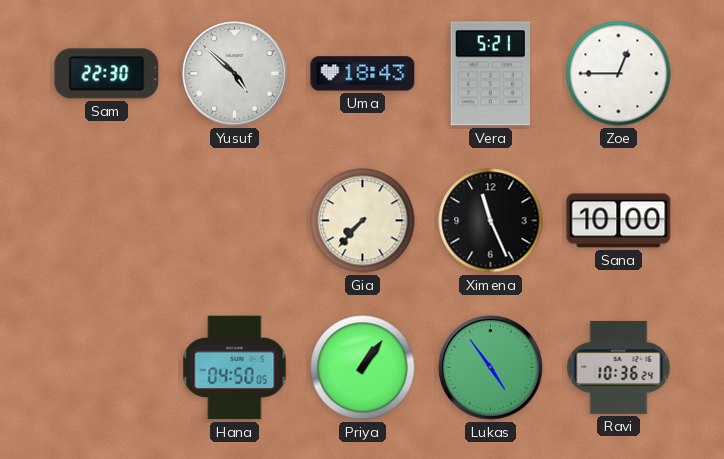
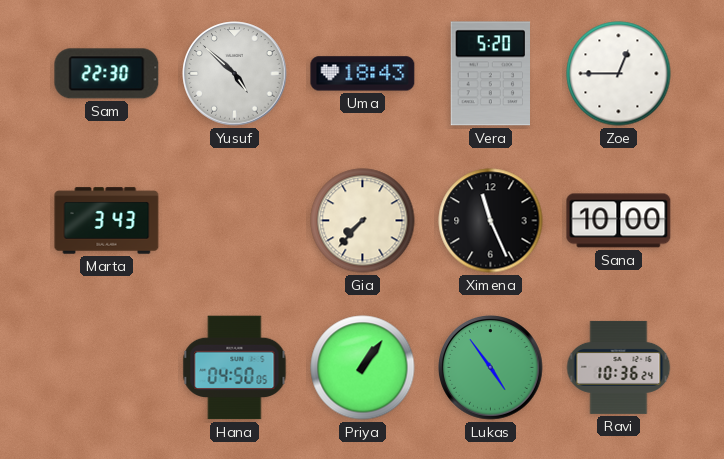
Vera: 5:21 -> 5:20
Marta: none -> 3:43
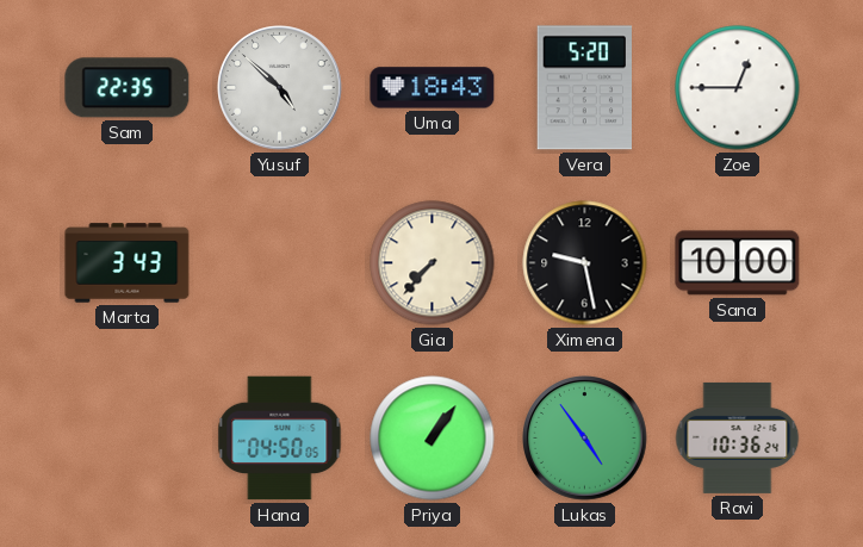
Sam: 22:30 -> 22:35
Ximena: 11:26 -> 9:28
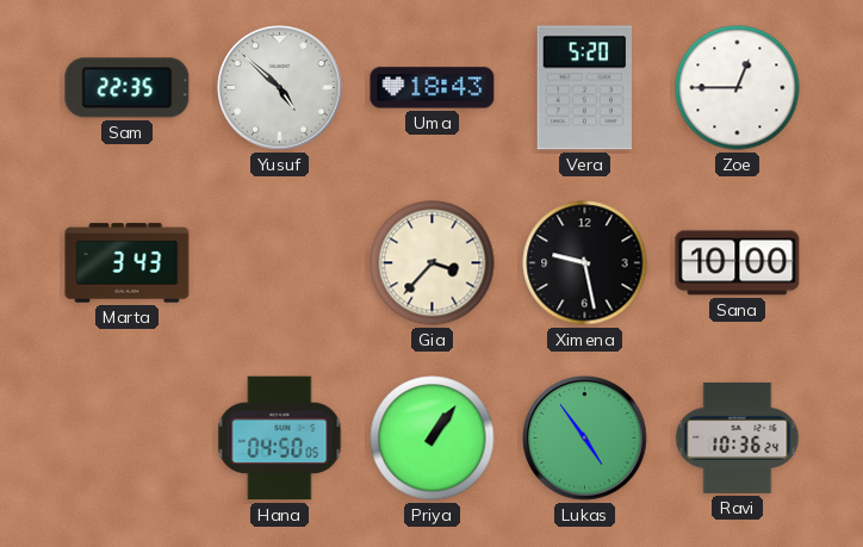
Gia: 7:37 -> 3:37
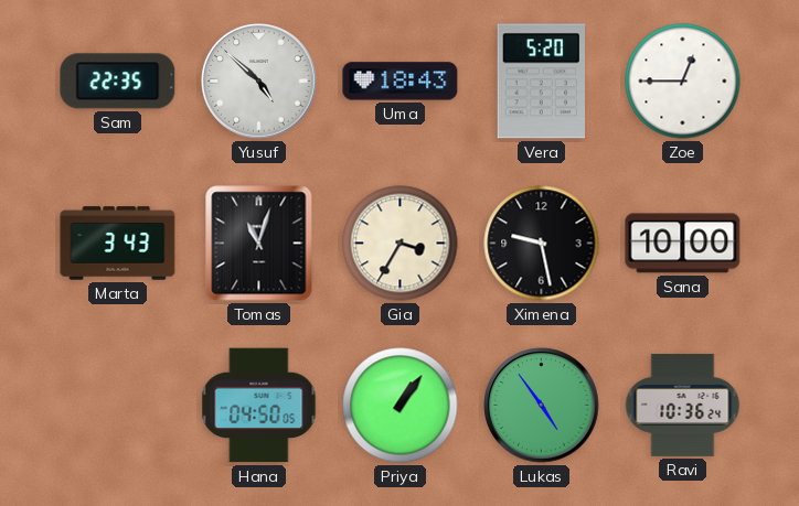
Tomas: none -> 11:03
Gia: 3:37 -> 3:35
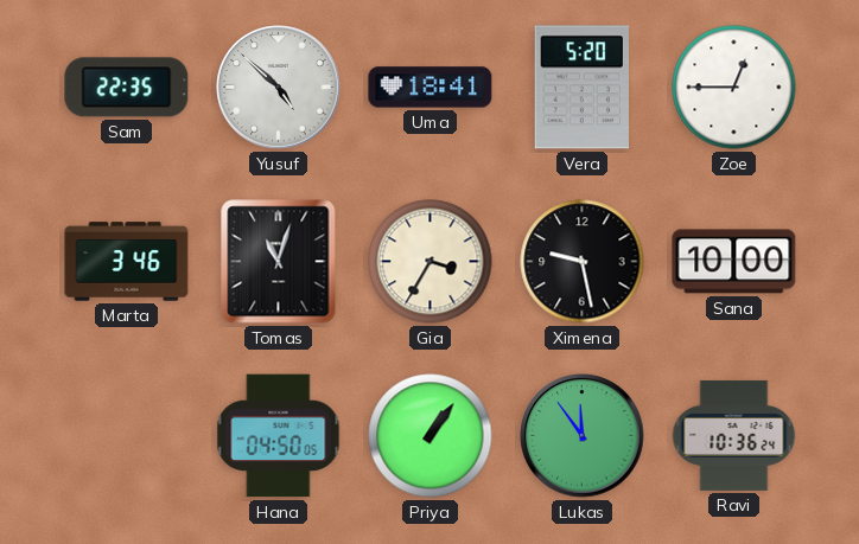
Uma: 18:43 -> 18:41
Marta: 3:43 -> 3:46
Lukas: 4:54 -> 11:54
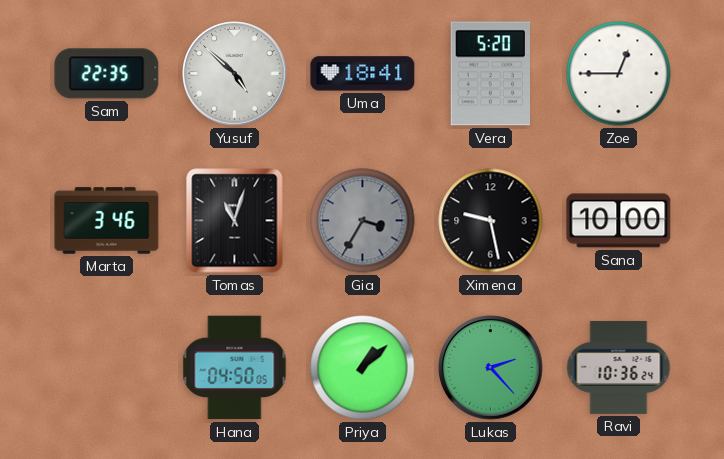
Gia dial: cream -> grey
Priya: 1:06 -> 1:08
Lukas: 11:54 -> 2:23
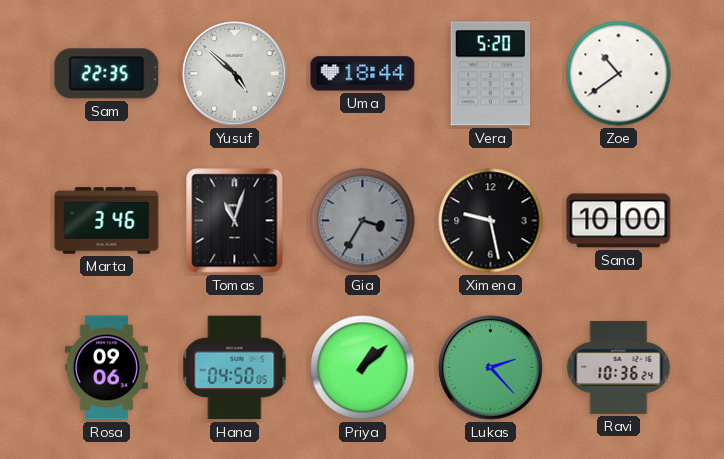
Uma: 18:41 -> 18:44
Zoe: 12:45 -> 10:39
Rosa: none -> 09:06
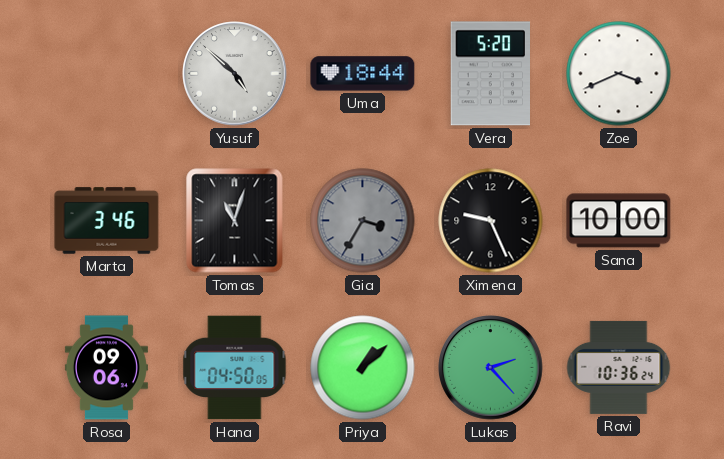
Sam: 22:35 -> none
Zoe: 10:39 -> 3:41
Ximena: 9:28 -> 9:26
